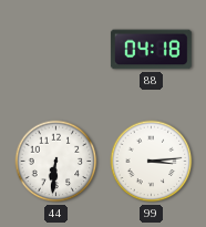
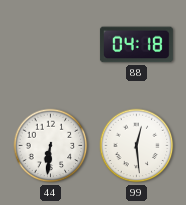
99: 3:14 -> 12:29
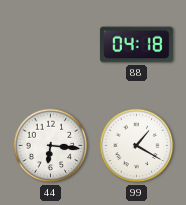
44: 6:31 -> 6:16
99: 12:29 -> 1:20
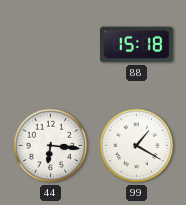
88: 04:18 -> 15:18
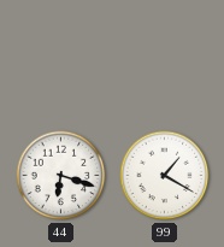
88: 15:18 -> none
44: 6:16 -> 6:18
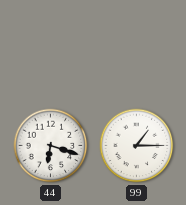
99: 1:20 -> 1:15
